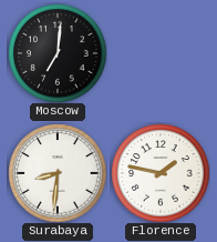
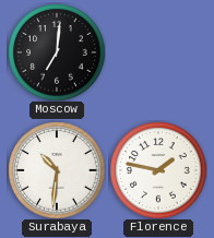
Surabaya: 8:31 -> 10:31
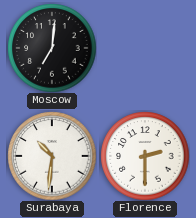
Florence: 1:47 -> 2:30
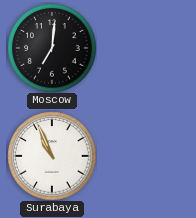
Surabaya: 10:31 -> 10:56
Florence: 2:30 -> none
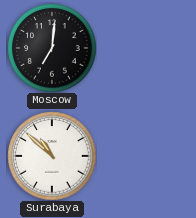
Surabaya: 10:56 -> 10:52
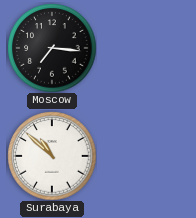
Moscow: 7:01 -> 7:16
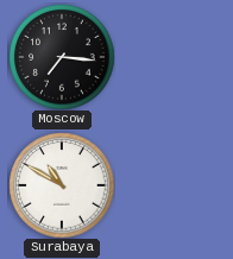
Surabaya: 10:52 -> 10:50
